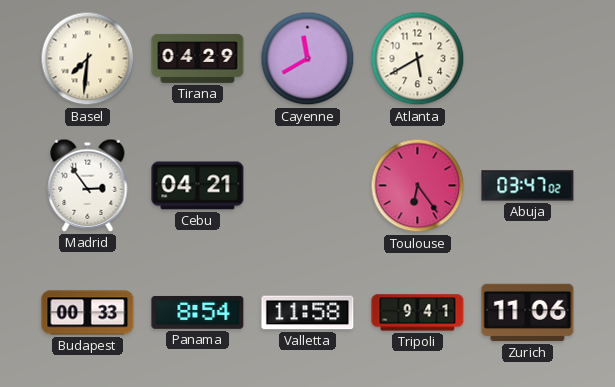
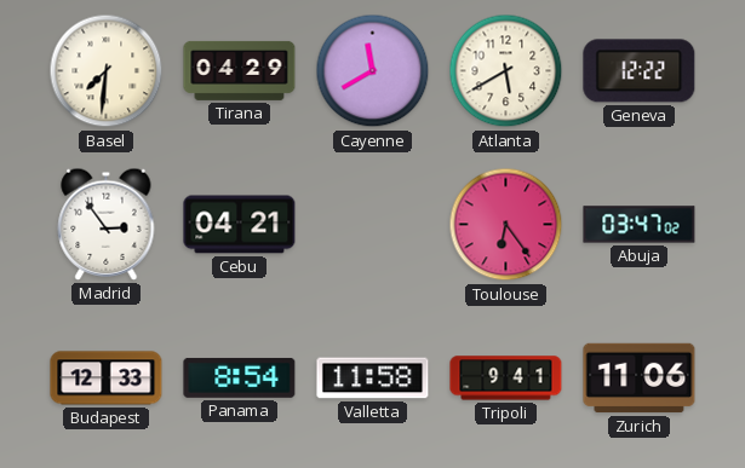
Geneva: none -> 12:22
Budapest: 00:33 -> 12:33
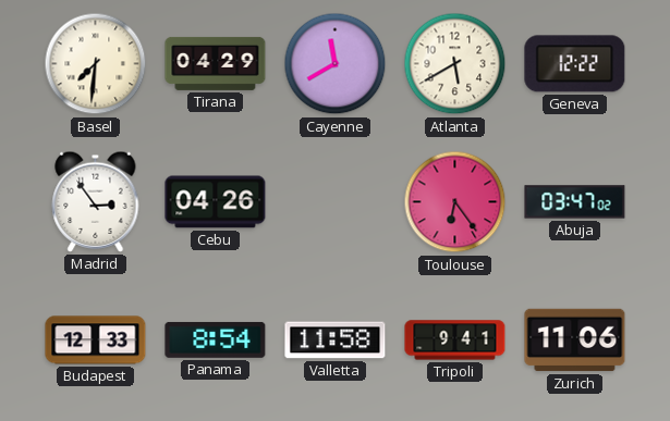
Cebu: 04:21 -> 04:26
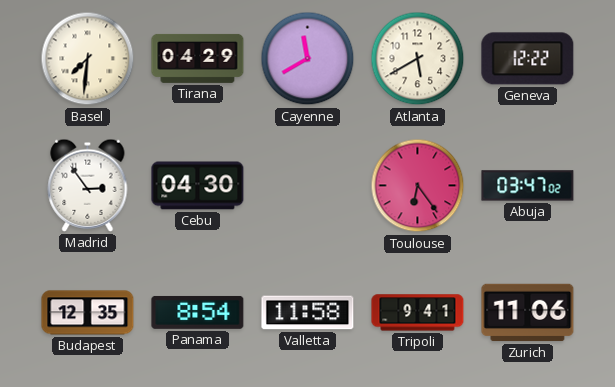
Cebu: 04:26 -> 04:30
Budapest: 12:33 -> 12:35
